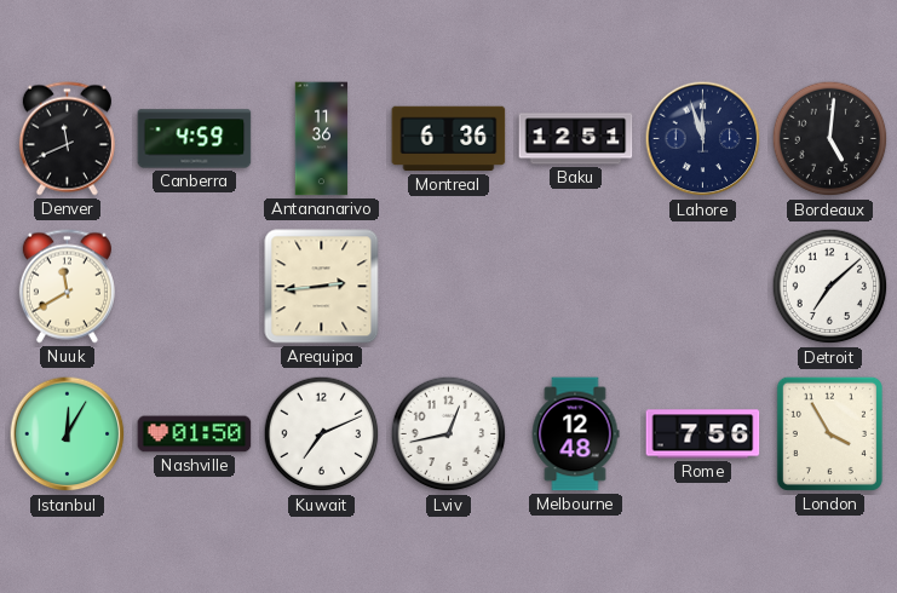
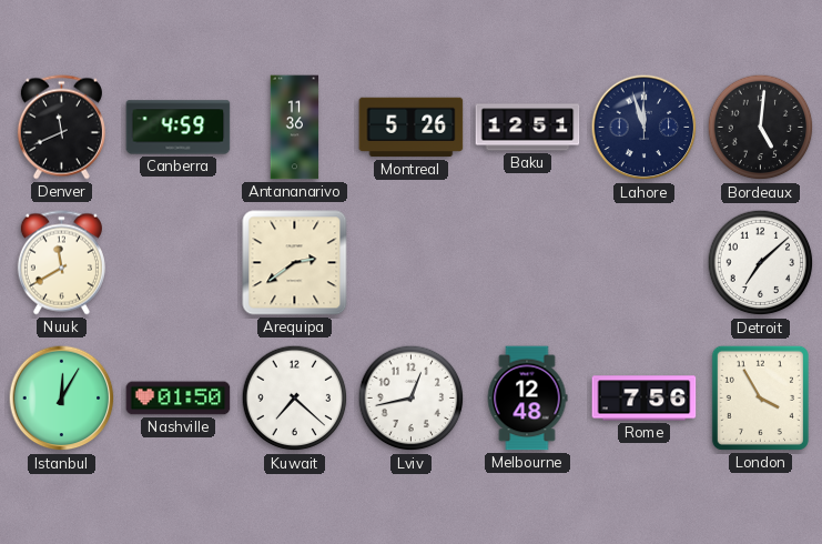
Montreal: 6:36 -> 5:26
Arequipa: 2:44 -> 2:39
Kuwait: 7:11 -> 7:22
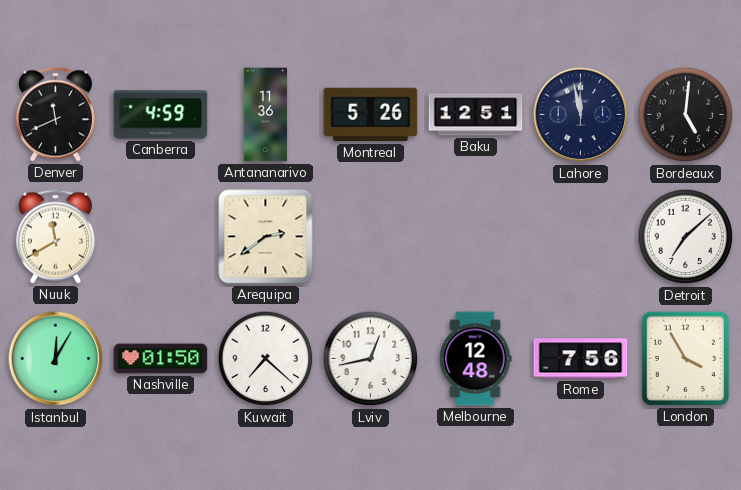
Lahore: 11:57 -> 11:58
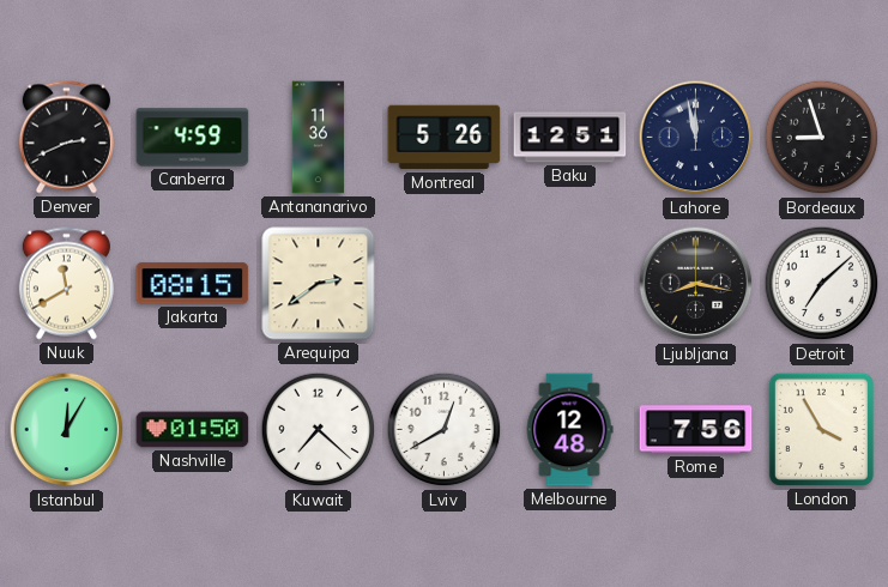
Denver: 11:41 -> 2:41
Bordeaux: 5:01 -> 8:57
Jakarta: none -> 08:15
Ljubljana: none -> 8:17
Lviv: 12:43 -> 12:40
